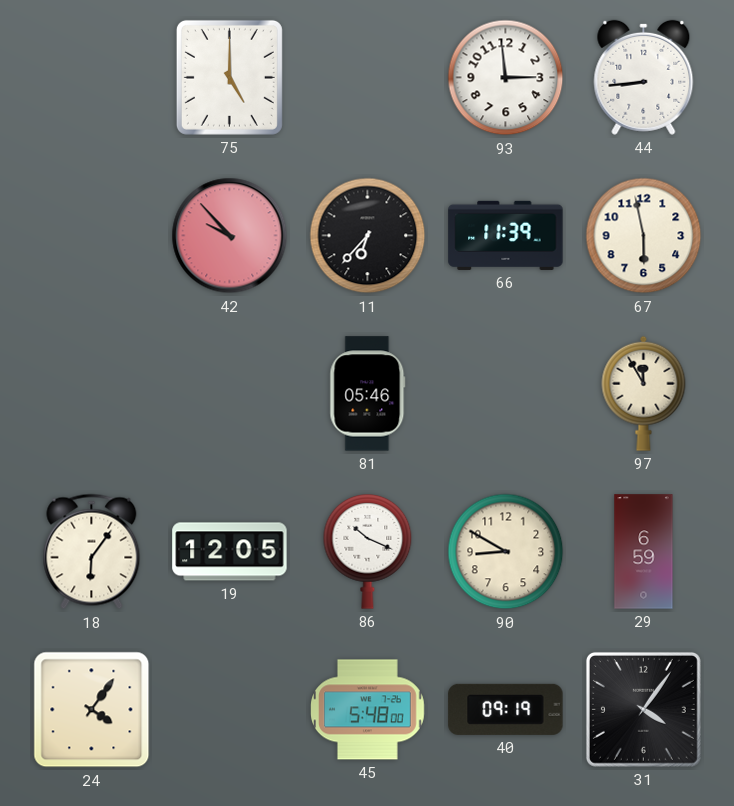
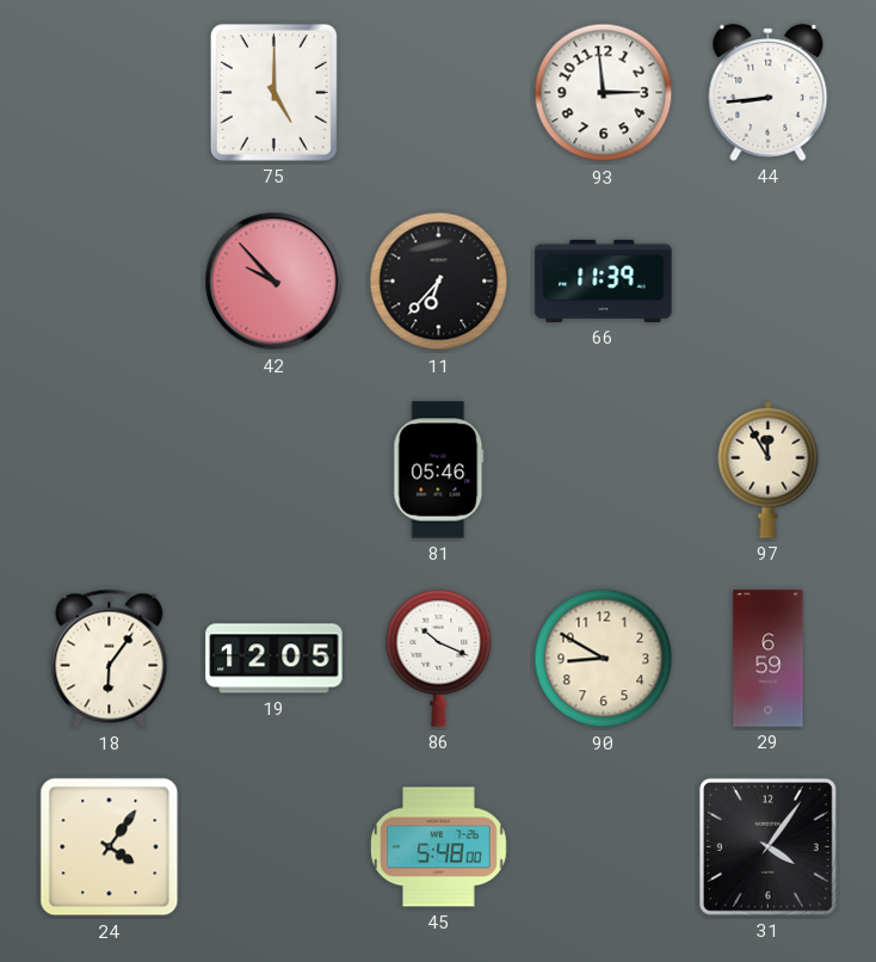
67: 5:58 -> none
40: 09:19 -> none
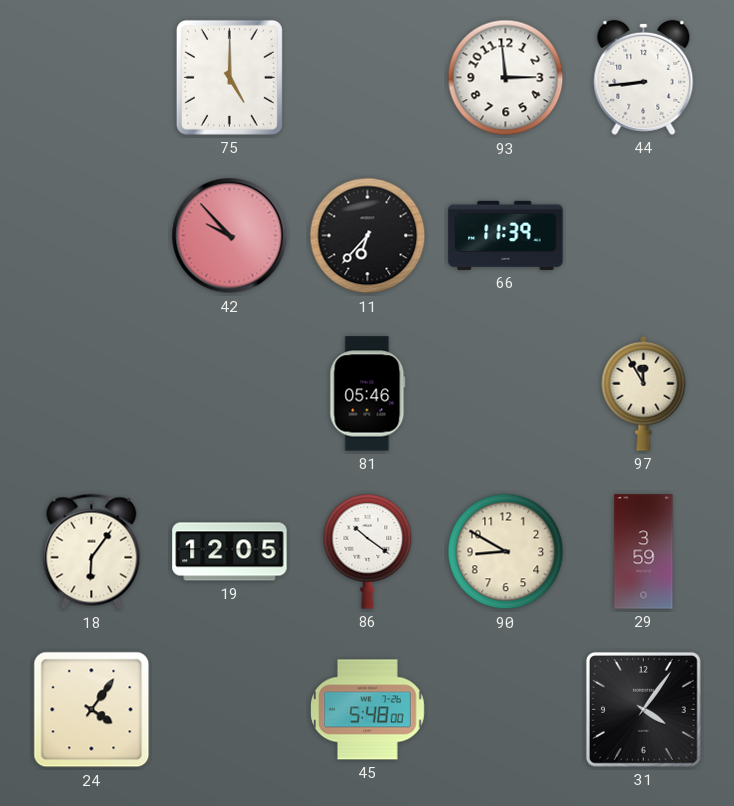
86: 10:19 -> 10:21
29: 6:59 -> 3:59
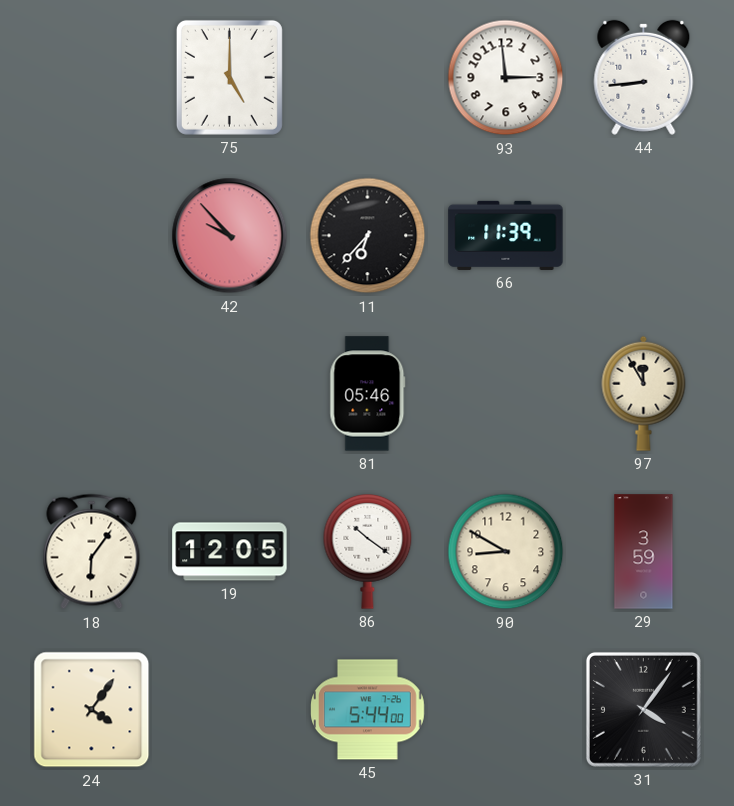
45: 5:48 -> 5:44
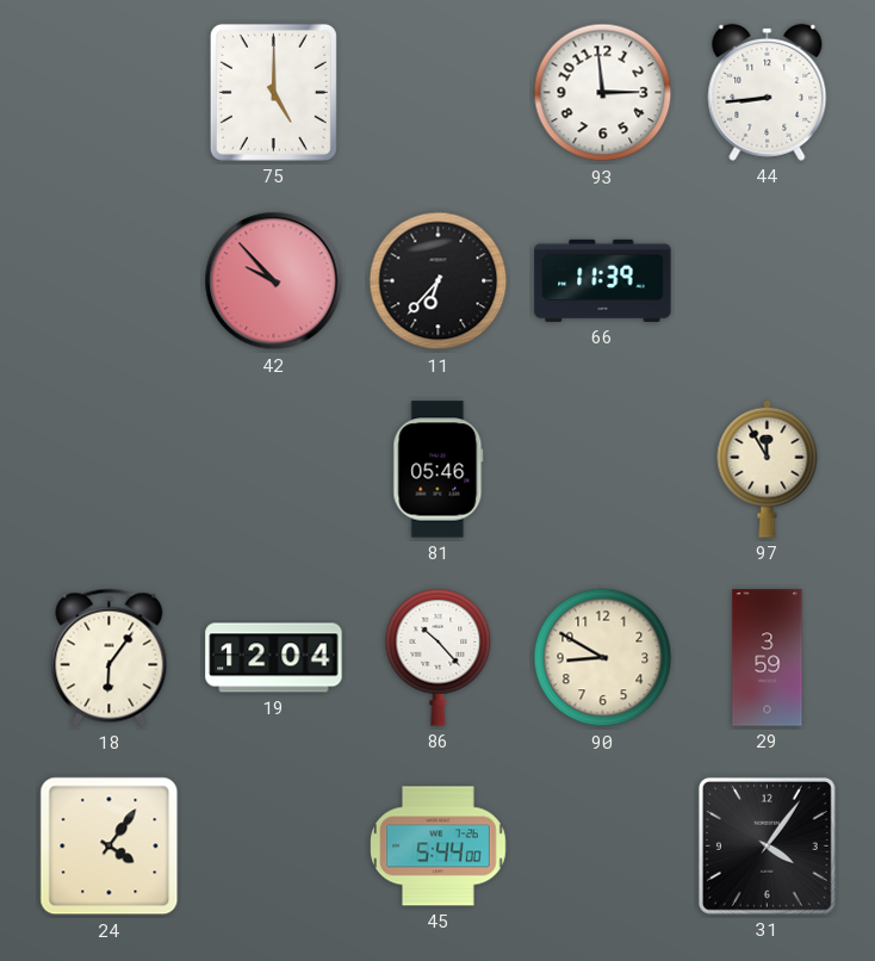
19: 12:05 -> 12:04
86: 10:21 -> 10:23
